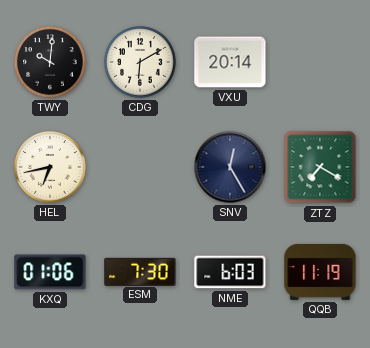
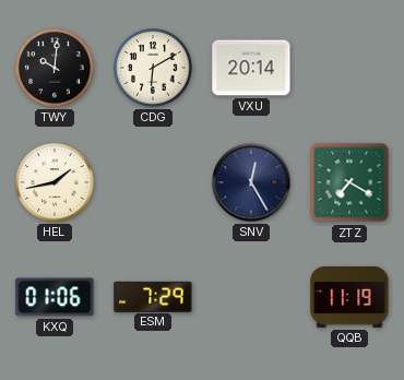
HEL: 6:43 -> 1:43
ESM: 7:30 -> 7:29
NME: 6:03 -> none
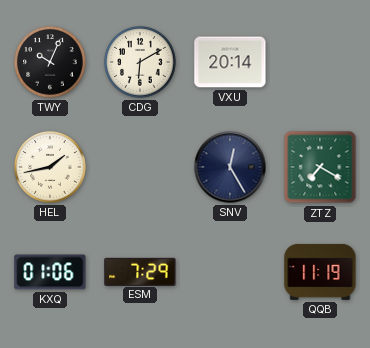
TWY: 10:01 -> 10:04
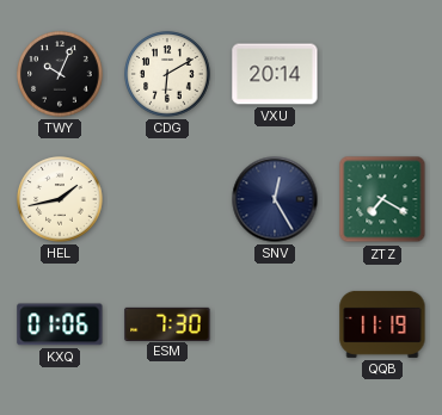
ESM: 7:29 -> 7:30
